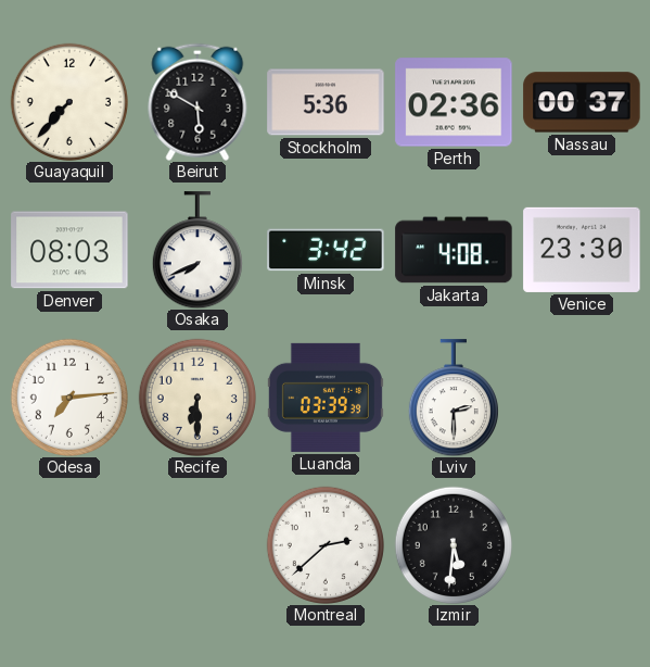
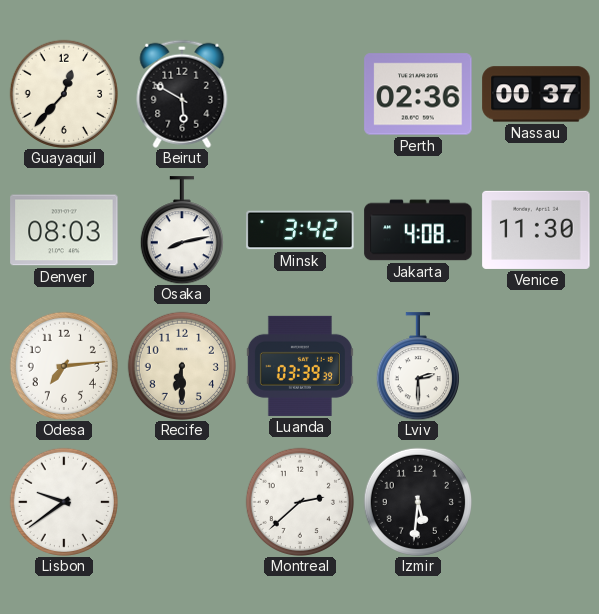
Guayaquil: 7:37 -> 12:37
Stockholm: 5:36 -> none
Osaka: 7:41 -> 8:13
Venice: 23:30 -> 11:30
Lisbon: none -> 9:39
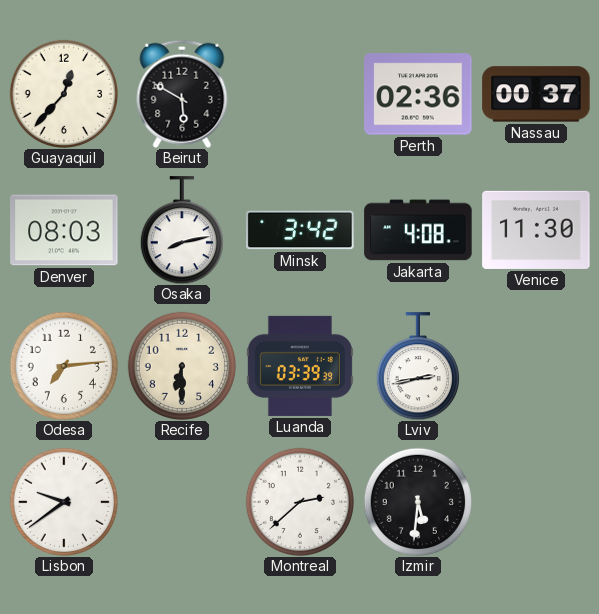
Lviv: 2:30 -> 2:43
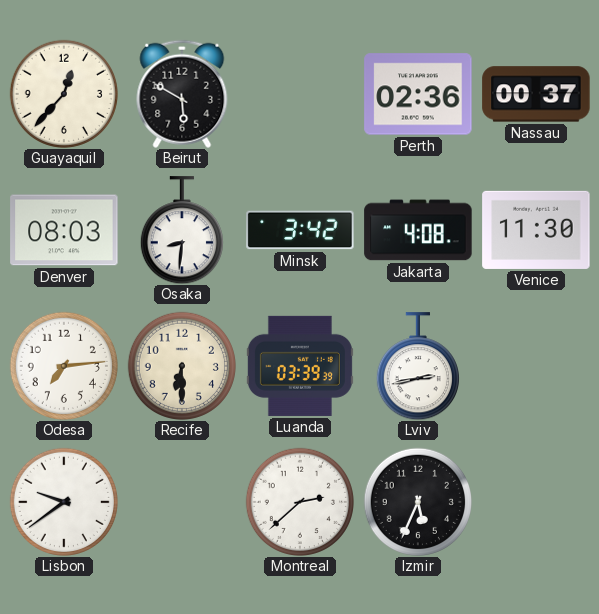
Osaka: 8:13 -> 8:31
Izmir: 5:31 -> 5:34
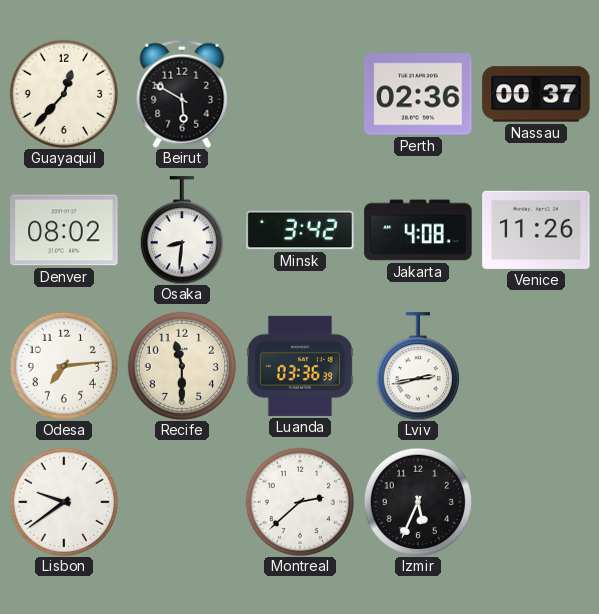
Denver: 08:03 -> 08:02
Venice: 11:30 -> 11:26
Recife: 6:30 -> 11:30
Luanda: 03:39 -> 03:36
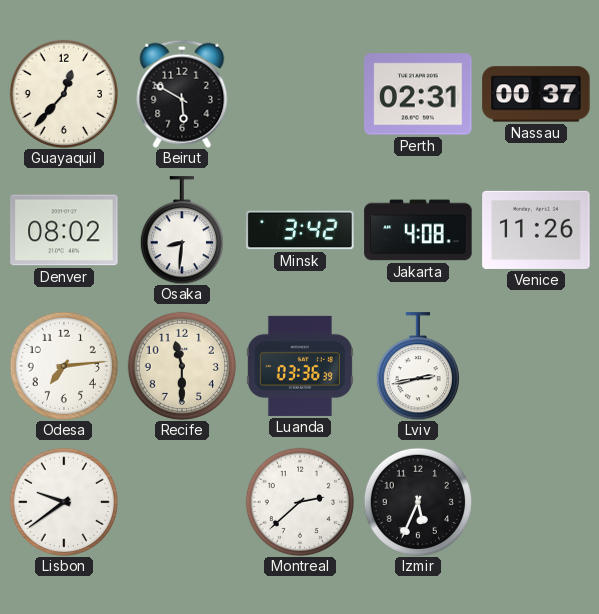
Perth: 02:36 -> 02:31
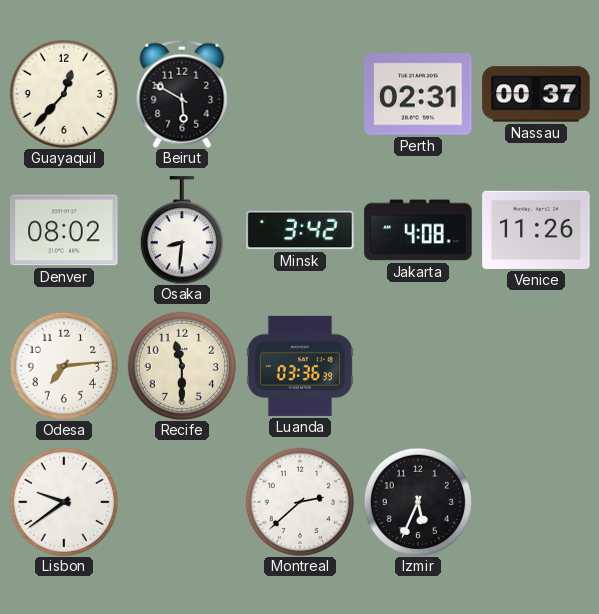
Lviv: 2:43 -> none
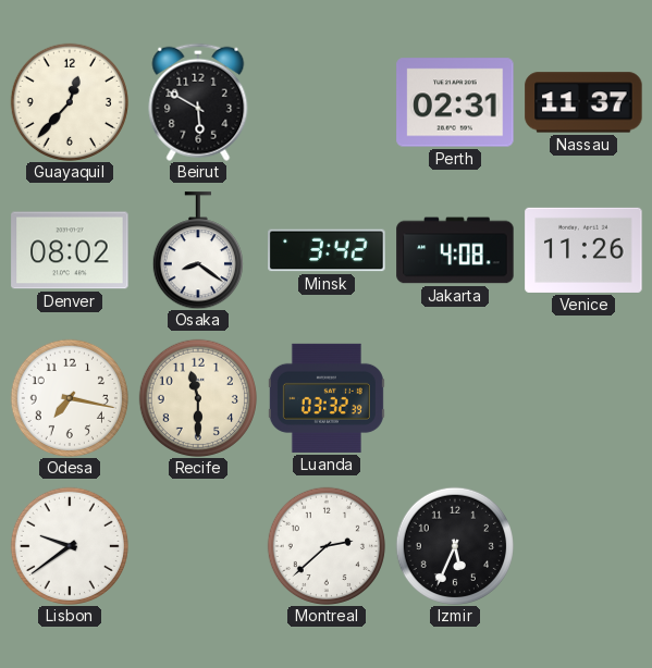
Nassau: 00:37 -> 11:37
Osaka: 8:31 -> 8:21
Odesa: 7:14 -> 7:17
Luanda: 03:36 -> 03:32
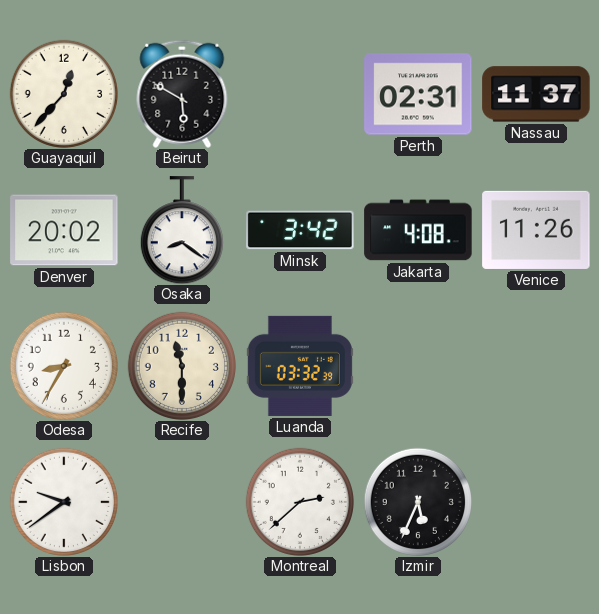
Denver: 08:02 -> 20:02
Odesa: 7:17 -> 8:35
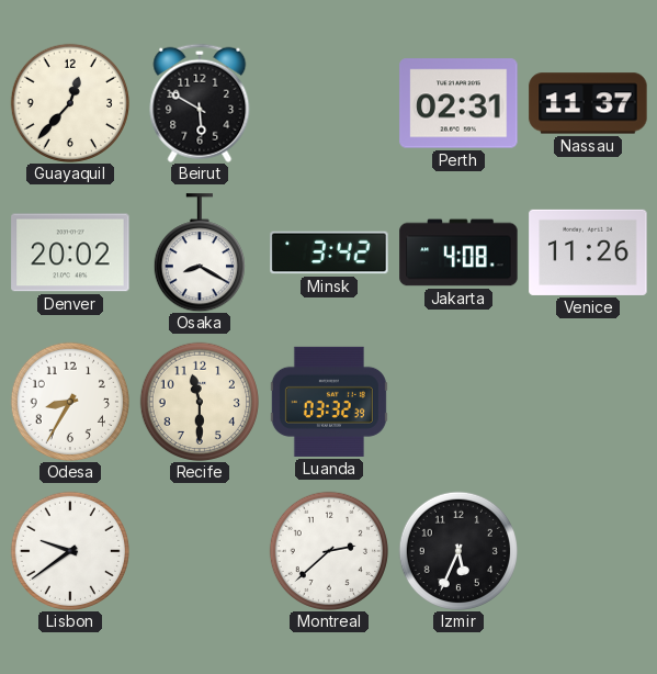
Osaka: 8:21 -> 8:20
